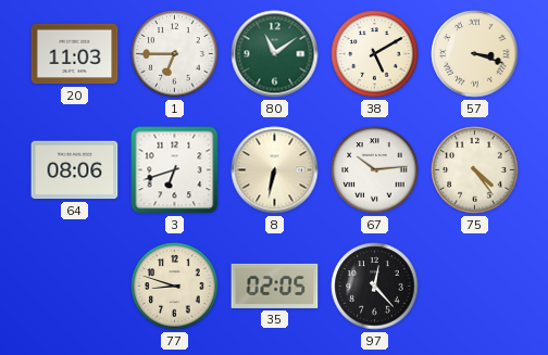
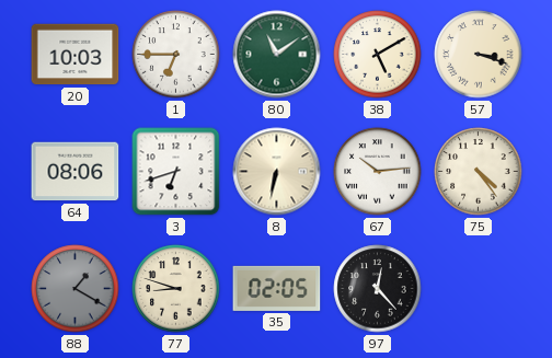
20: 11:03 -> 10:03
88: none -> 1:20
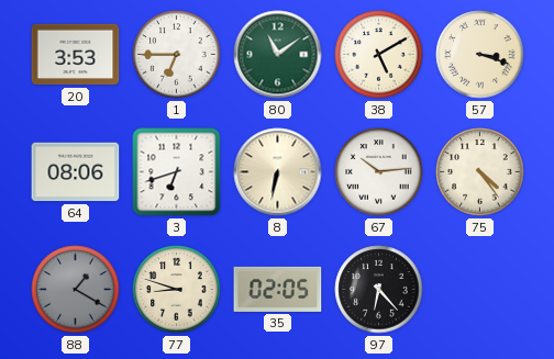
20: 10:03 -> 3:53
97: 12:23 -> 6:23
